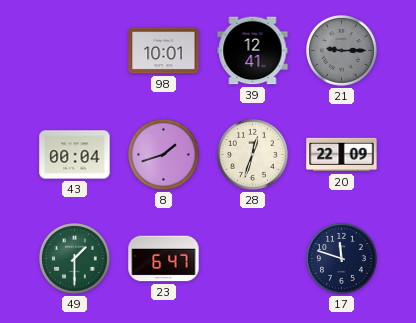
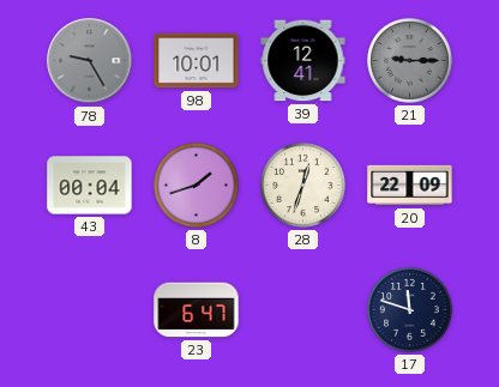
78: none -> 9:25
49: 1:30 -> none
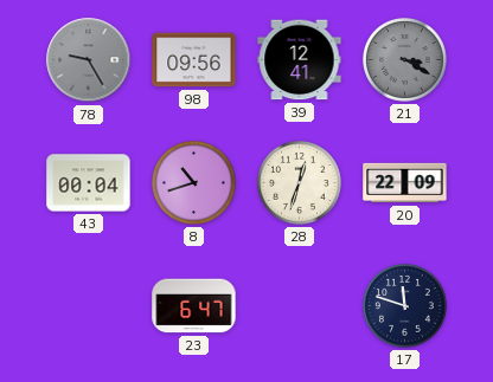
98: 10:01 -> 09:56
21: 9:15 -> 3:20
8: 1:42 -> 10:42
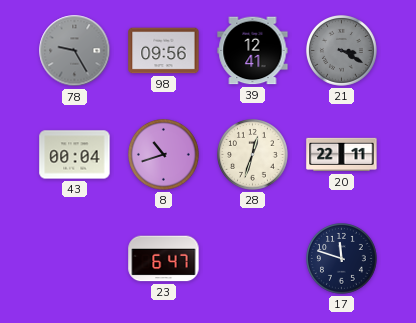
20: 22:09 -> 22:11
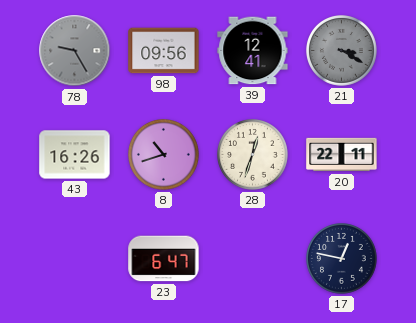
43: 00:04 -> 16:26
17: 11:48 -> 12:47
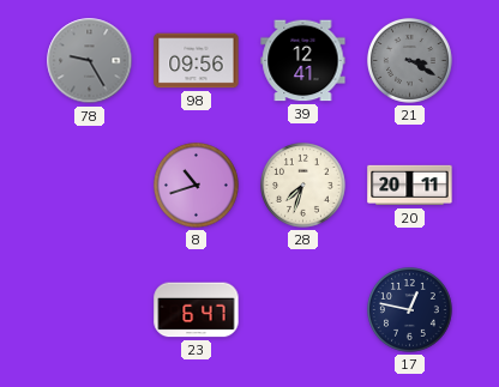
43: 16:26 -> none
28: 12:33 -> 7:33
20: 22:11 -> 20:11
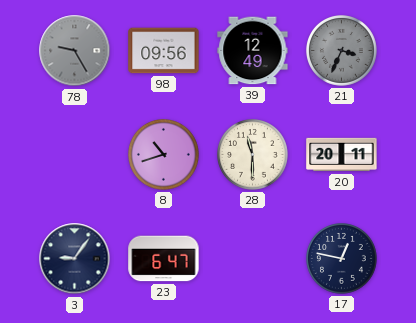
39: 12:41 -> 12:49
21: 3:20 -> 3:34
28: 7:33 -> 11:30
3: none -> 9:06
